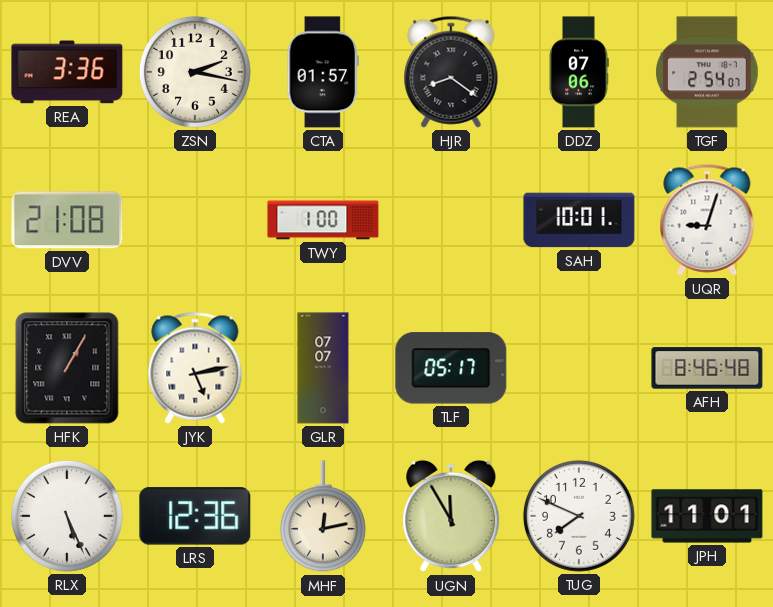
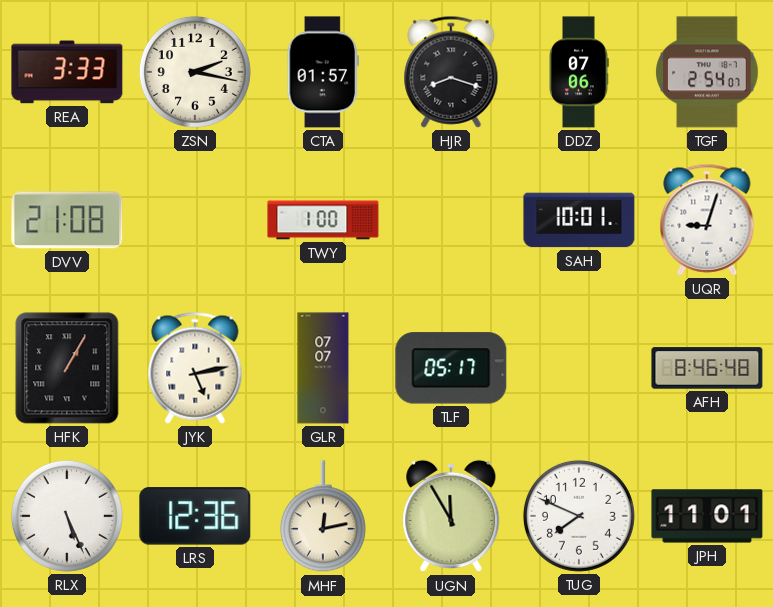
REA: 3:36 -> 3:33
HJR: 8:21 -> 8:18
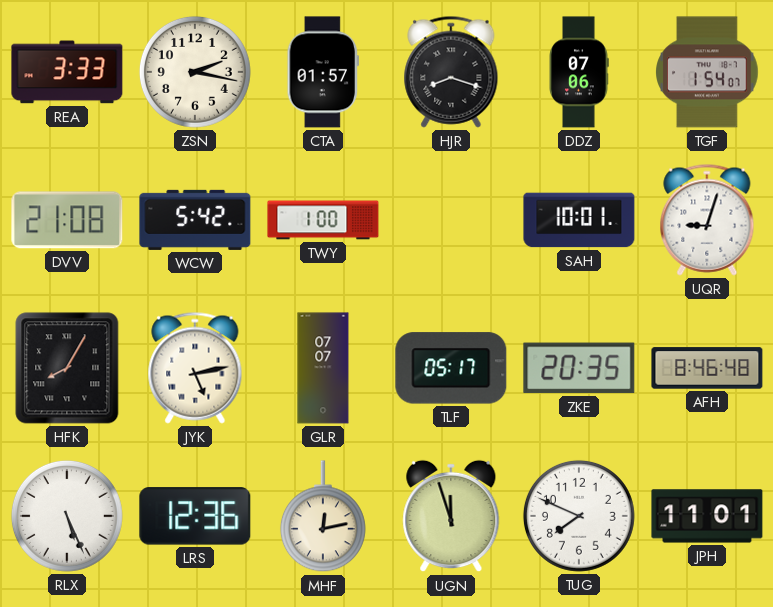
TGF: 2:54 -> 1:54
WCW: none -> 5:42
HFK: 1:05 -> 8:05
ZKE: none -> 20:35
UGN: 11:55 -> 11:57
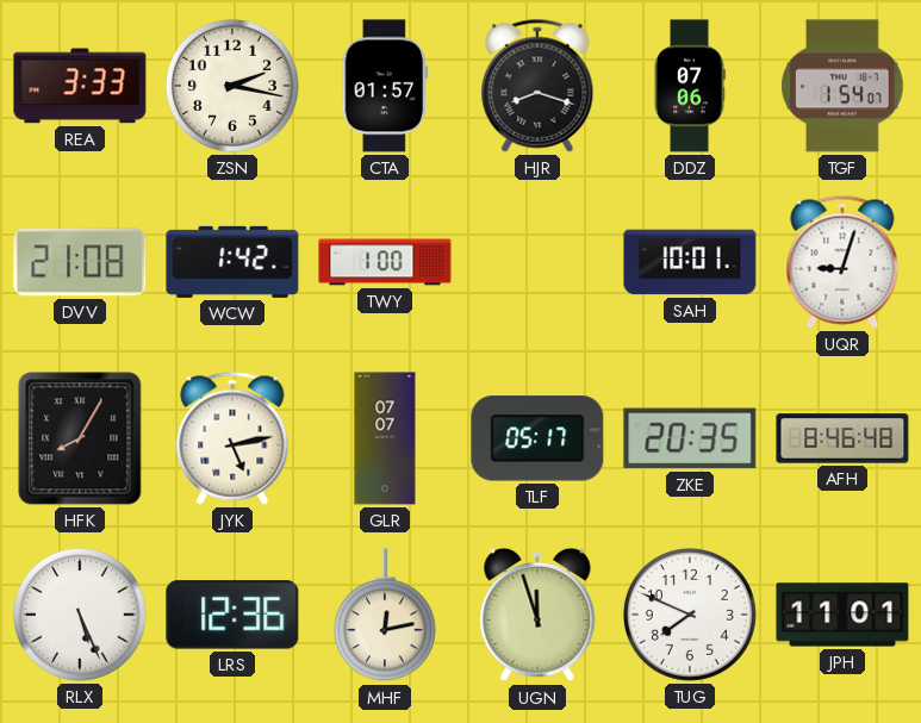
WCW: 5:42 -> 1:42
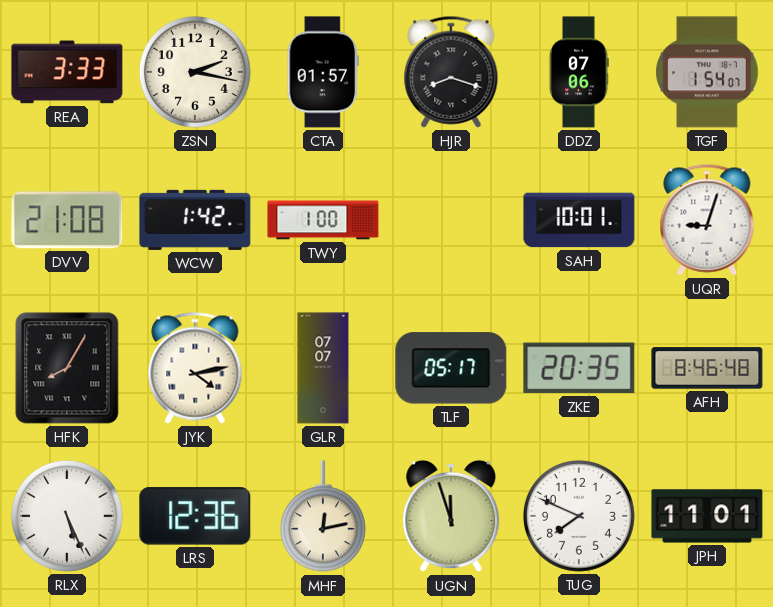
JYK: 5:13 -> 4:13
